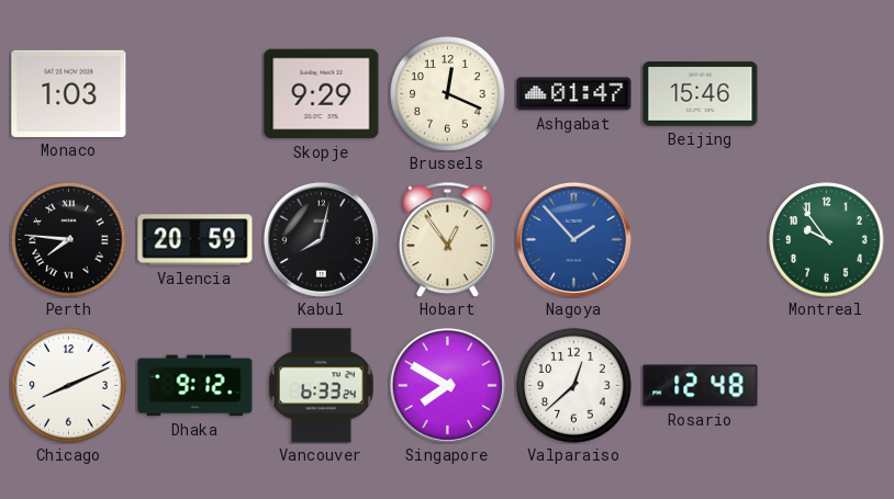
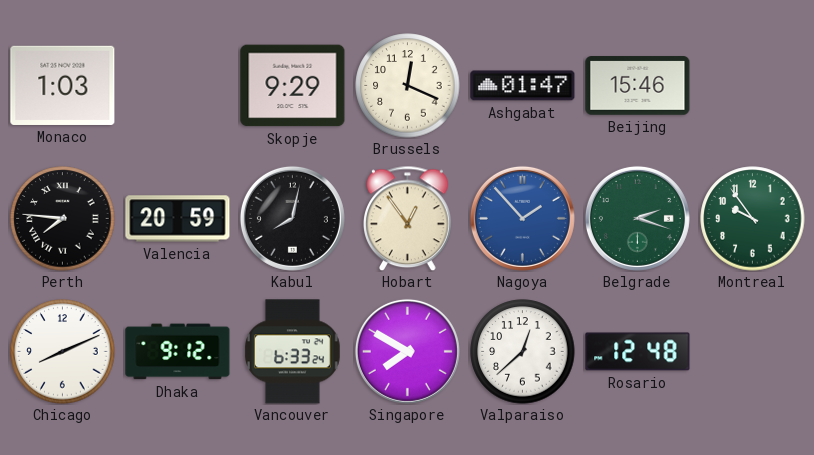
Belgrade: none -> 2:18
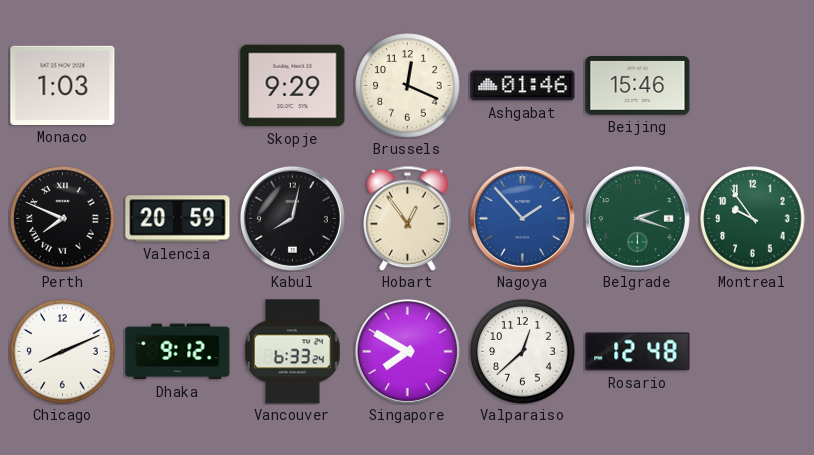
Ashgabat: 01:47 -> 01:46
Perth: 7:46 -> 7:49
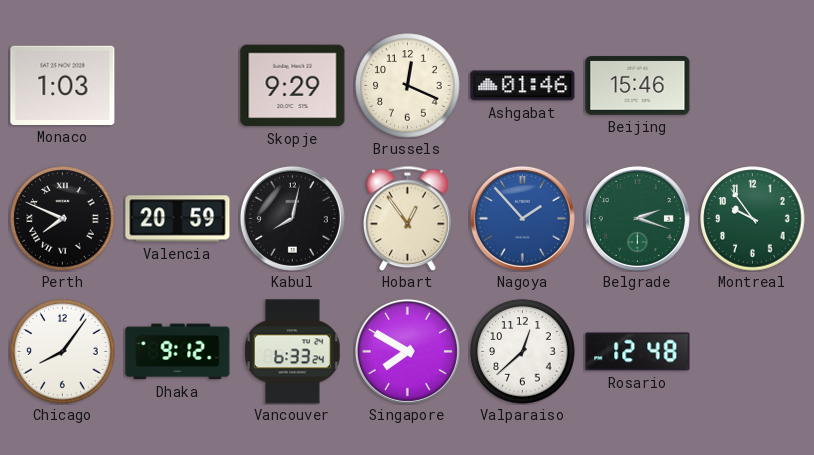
Chicago: 8:11 -> 8:06
